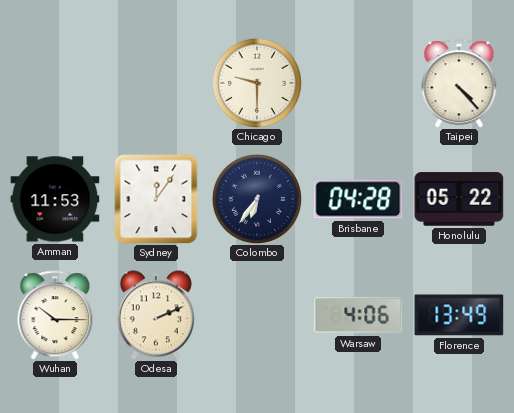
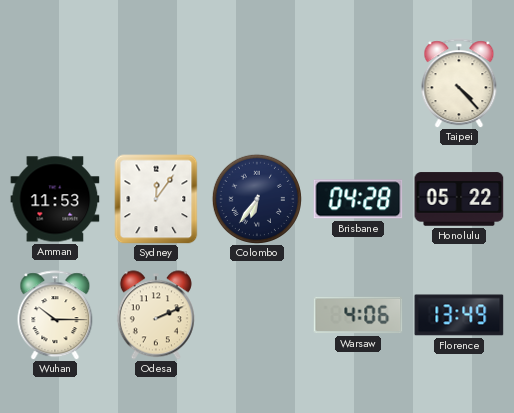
Chicago: 9:30 -> none
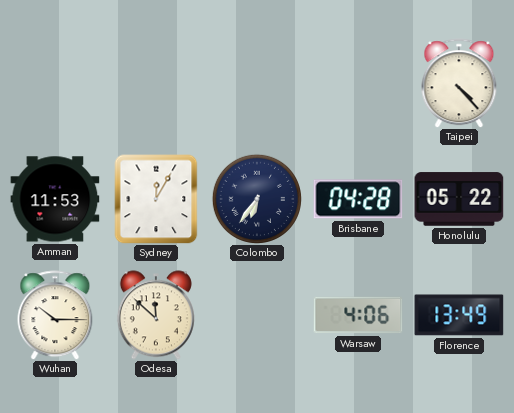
Sydney: 12:06 -> 12:05
Odesa: 2:11 -> 11:52
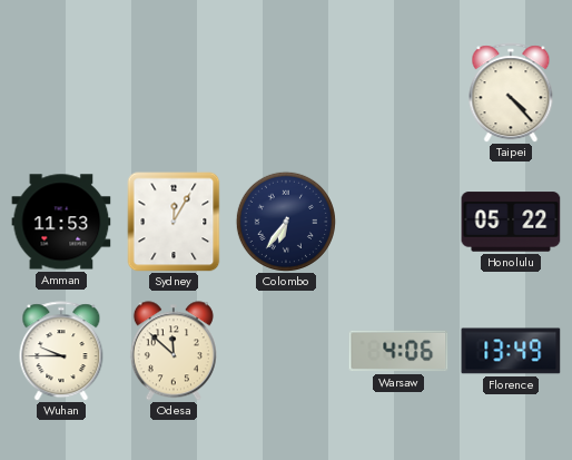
Brisbane: 04:28 -> none
Wuhan: 10:15 -> 9:45
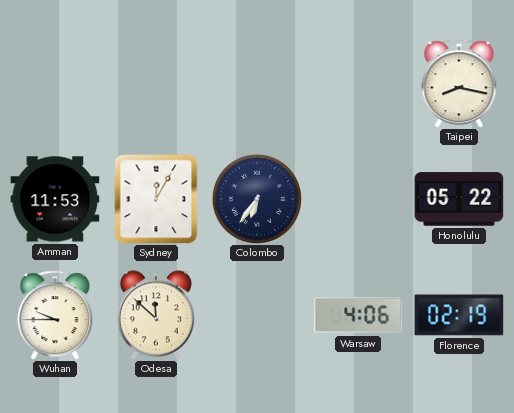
Taipei: 4:23 -> 8:17
Florence: 13:49 -> 02:19
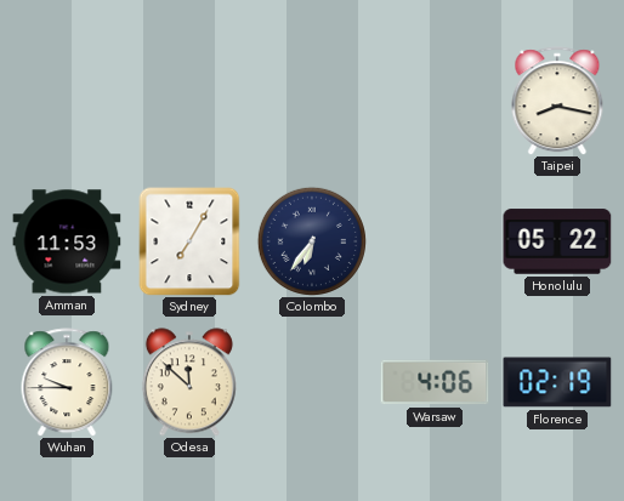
Sydney: 12:05 -> 7:05
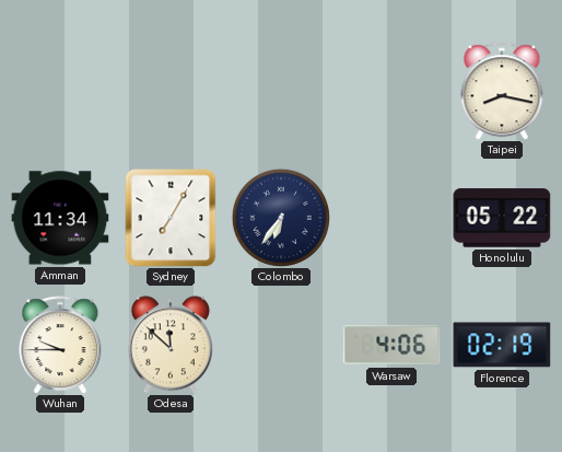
Amman: 11:53 -> 11:34
